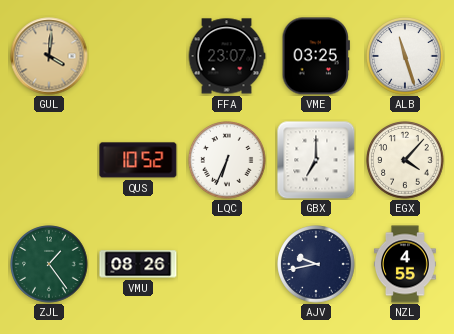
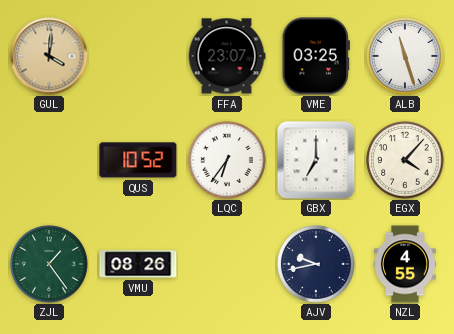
LQC: 6:34 -> 6:36
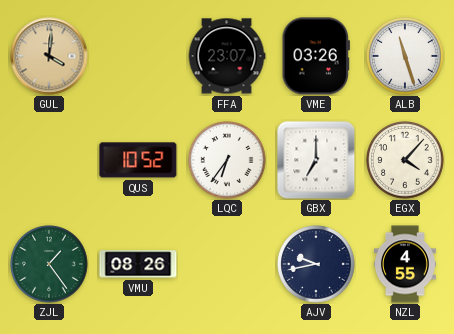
VME: 03:25 -> 03:26
